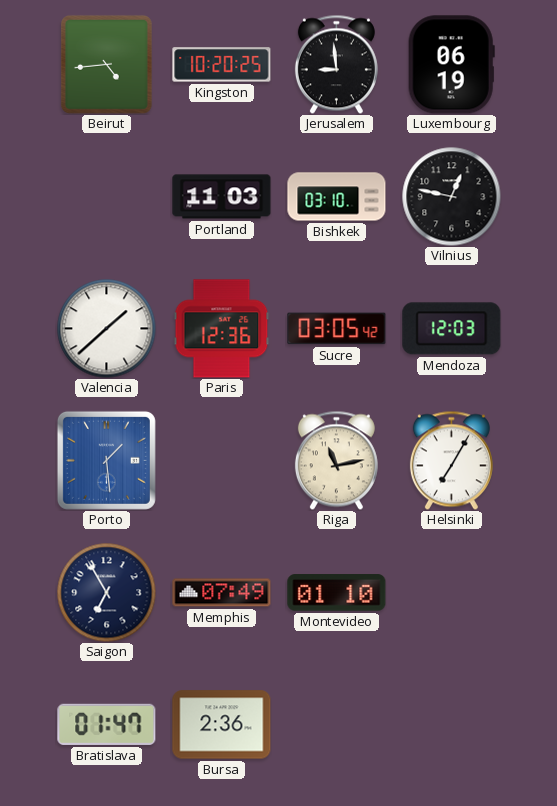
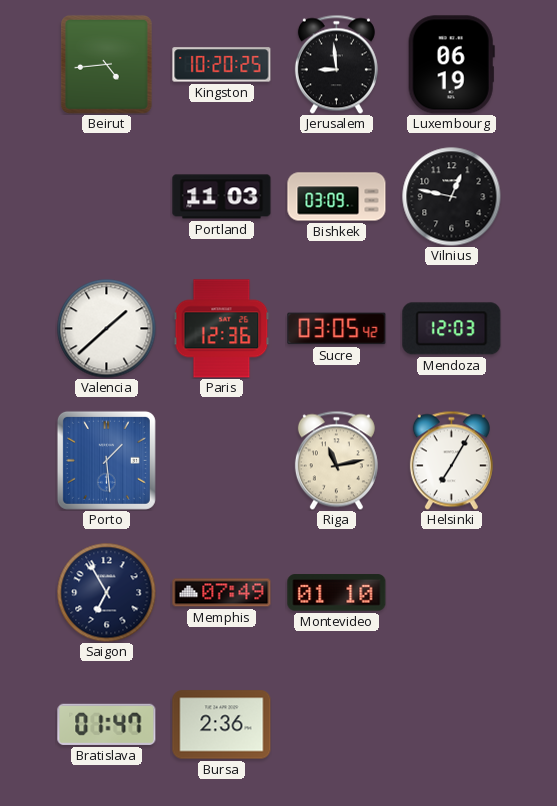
Bishkek: 03:10 -> 03:09
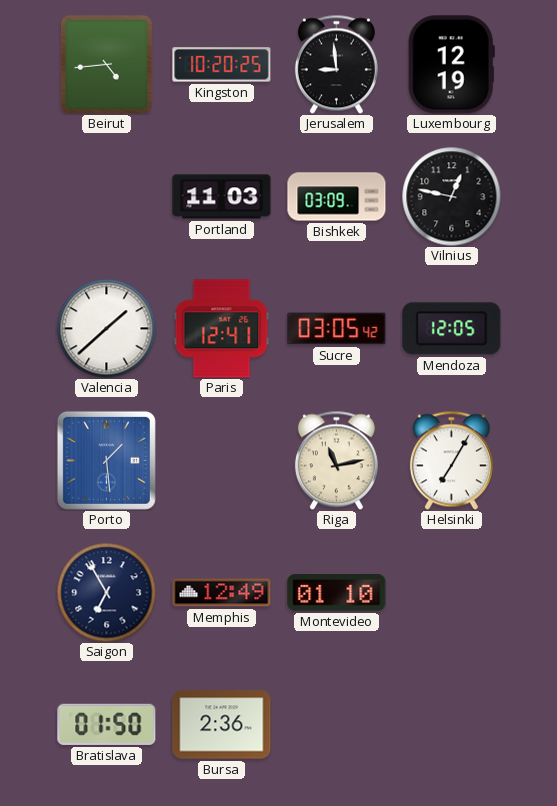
Luxembourg: 06:19 -> 12:19
Paris: 12:36 -> 12:41
Mendoza: 12:03 -> 12:05
Memphis: 07:49 -> 12:49
Bratislava: 01:47 -> 01:50
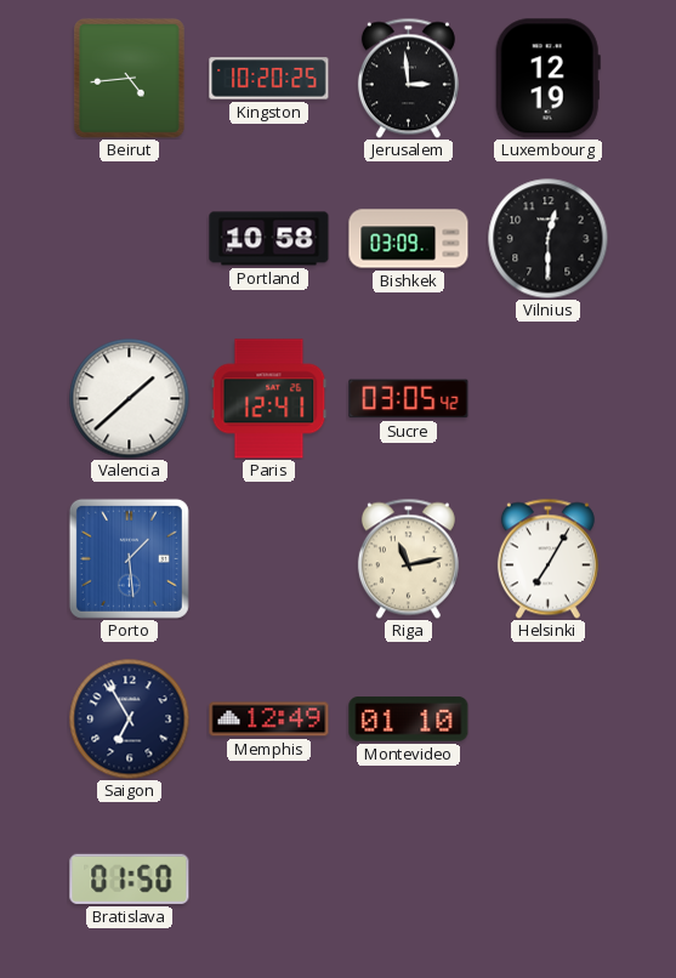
Jerusalem: 8:59 -> 2:59
Portland: 11:03 -> 10:58
Vilnius: 12:47 -> 12:30
Mendoza: 12:05 -> none
Bursa: 2:36 -> none
